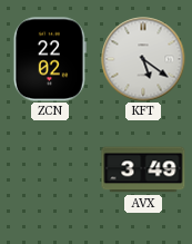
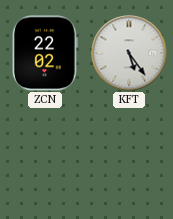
KFT: 5:21 -> 5:24
AVX: 3:49 -> none
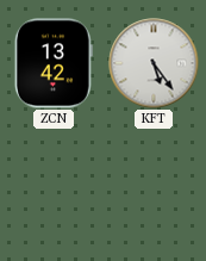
ZCN: 22:02 -> 13:42
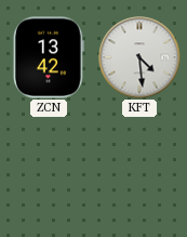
KFT: 5:24 -> 4:29
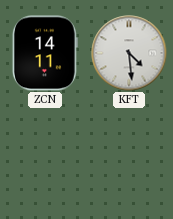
ZCN: 13:42 -> 14:11
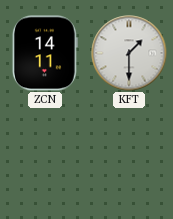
KFT: 4:29 -> 1:30
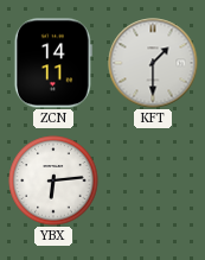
YBX: none -> 6:14
